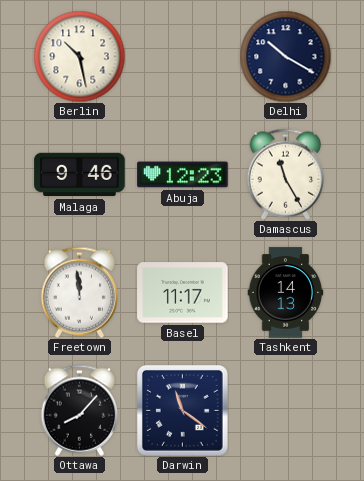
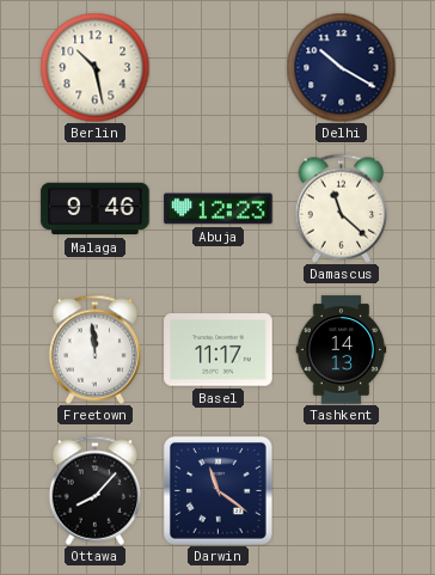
Damascus: 11:25 -> 11:22
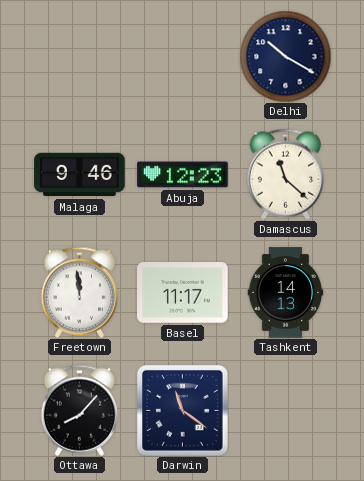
Berlin: 10:28 -> none
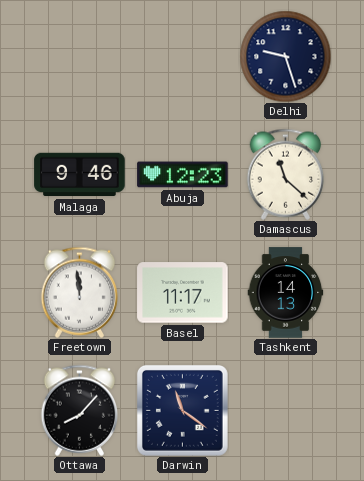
Delhi: 10:20 -> 9:27
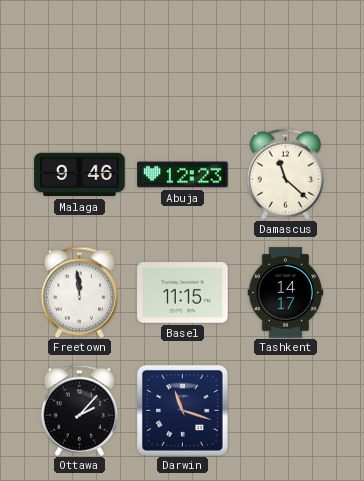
Delhi: 9:27 -> none
Basel: 11:17 -> 11:15
Tashkent: 14:13 -> 14:17
Ottawa: 8:07 -> 2:07
Darwin: 11:21 -> 11:18
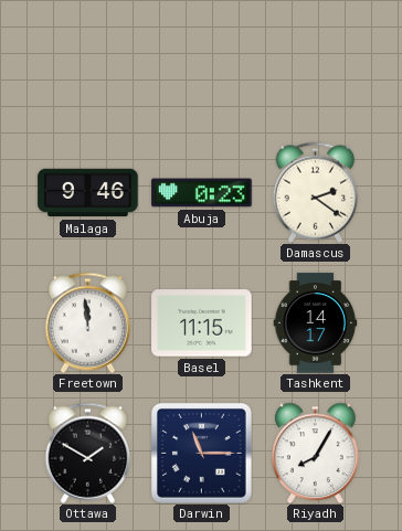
Abuja: 12:23 -> 0:23
Damascus: 11:22 -> 2:21
Ottawa: 2:07 -> 1:50
Darwin: 11:18 -> 11:15
Riyadh: none -> 8:05
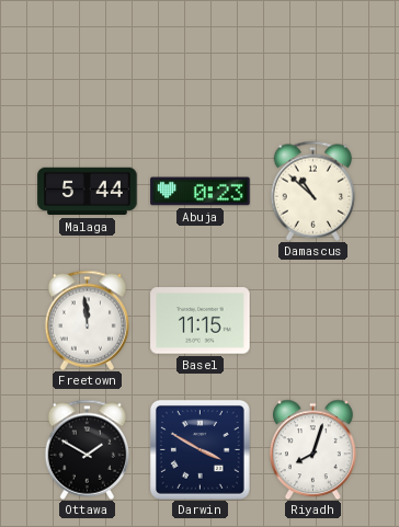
Malaga: 9:46 -> 5:44
Damascus: 2:21 -> 10:52
Tashkent: 14:17 -> none
Darwin: 11:15 -> 3:50
Riyadh: 8:05 -> 8:03
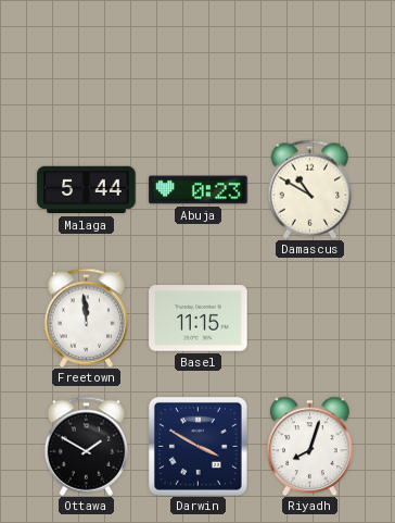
Damascus: 10:52 -> 10:50
